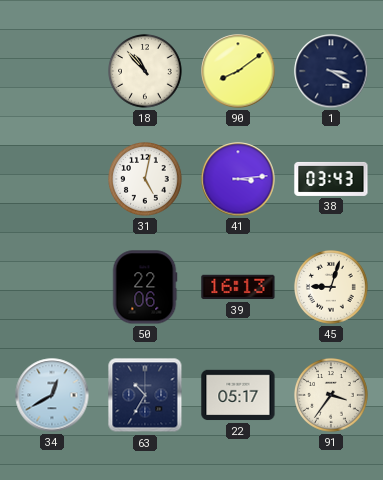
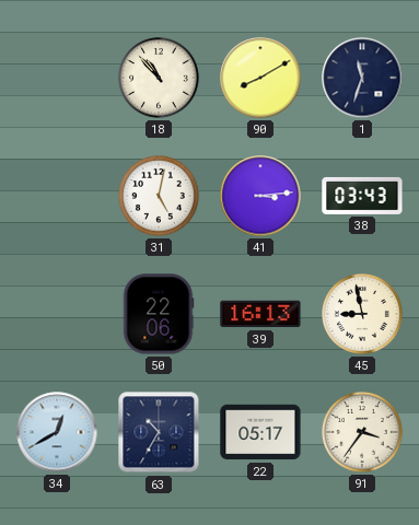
90: 8:09 -> 8:10
1: 3:20 -> 11:33
45: 9:03 -> 8:58
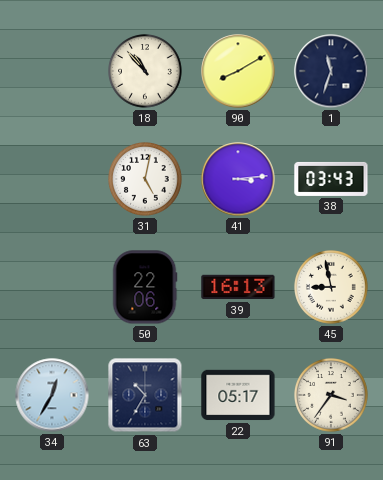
34: 12:40 -> 12:35
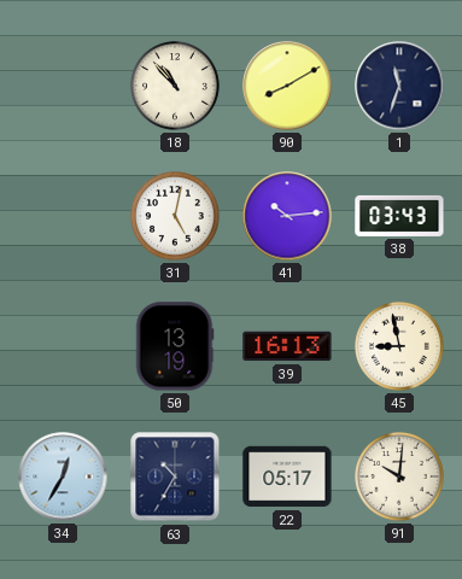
41: 3:14 -> 10:14
50: 22:06 -> 13:19
91: 3:36 -> 10:01
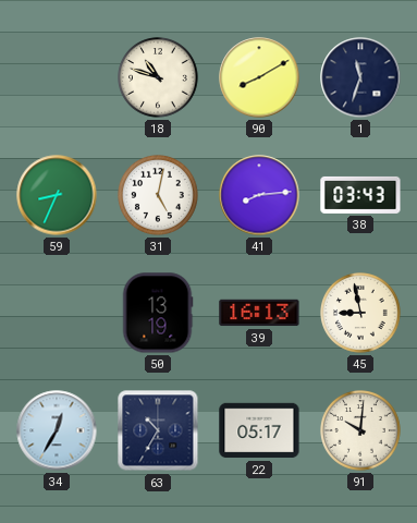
18: 10:53 -> 10:48
59: none -> 8:34
41: 10:14 -> 8:14
